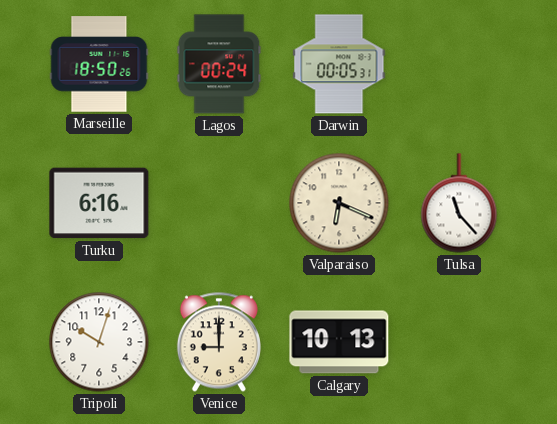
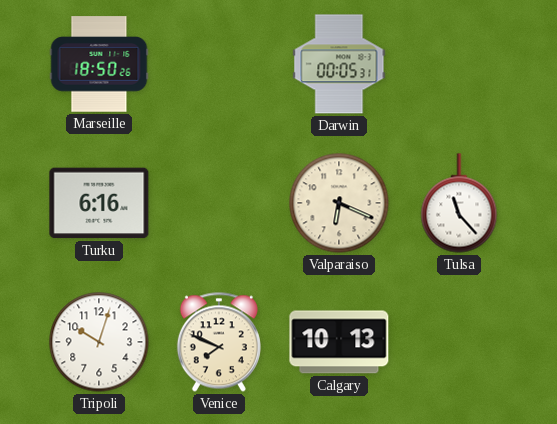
Lagos: 00:24 -> none
Venice: 9:00 -> 7:49
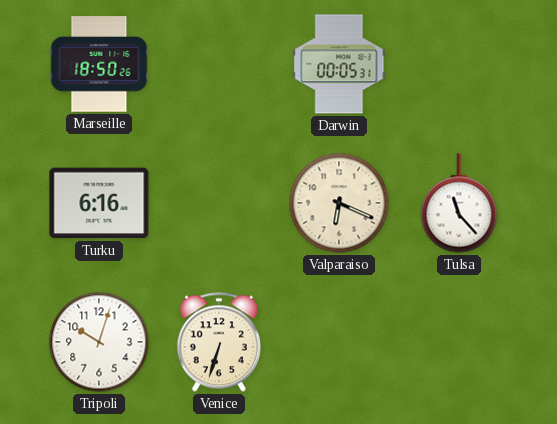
Venice: 7:49 -> 6:33
Calgary: 10:13 -> none
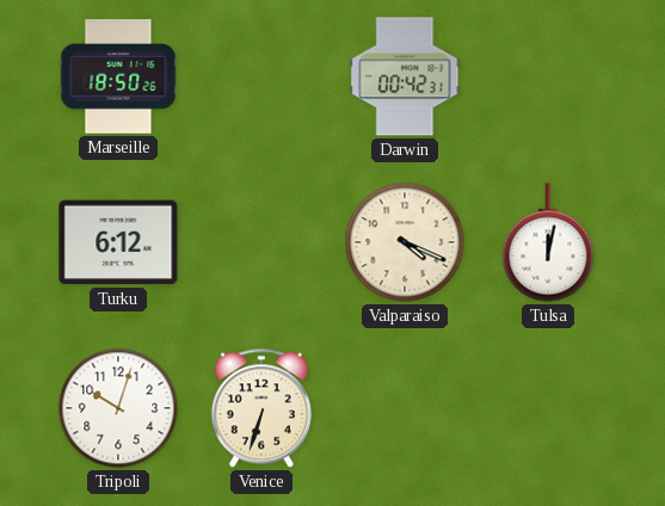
Darwin: 00:05 -> 00:42
Turku: 6:16 -> 6:12
Valparaiso: 6:19 -> 4:19
Tulsa: 11:23 -> 12:02
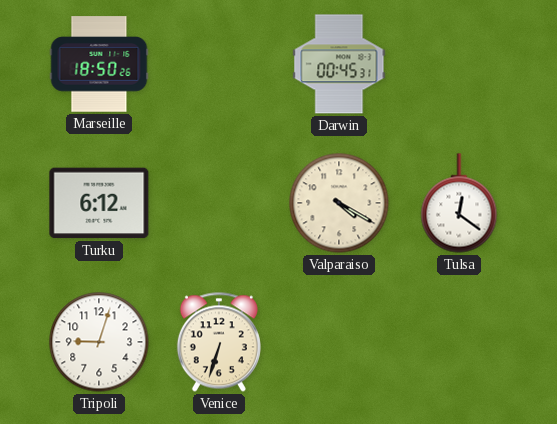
Darwin: 00:42 -> 00:45
Valparaiso: 4:19 -> 4:20
Tulsa: 12:02 -> 12:21
Tripoli: 10:03 -> 9:03
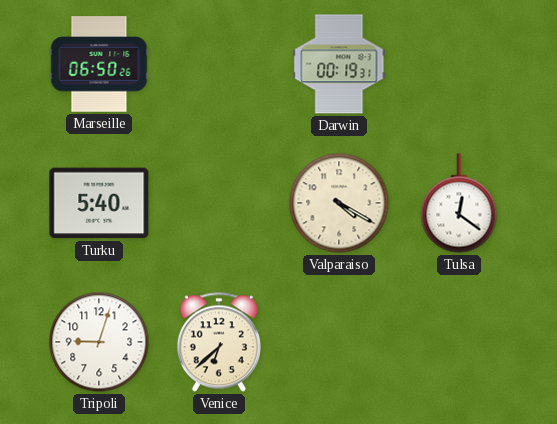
Marseille: 18:50 -> 06:50
Darwin: 00:45 -> 00:19
Turku: 6:12 -> 5:40
Venice: 6:33 -> 6:38
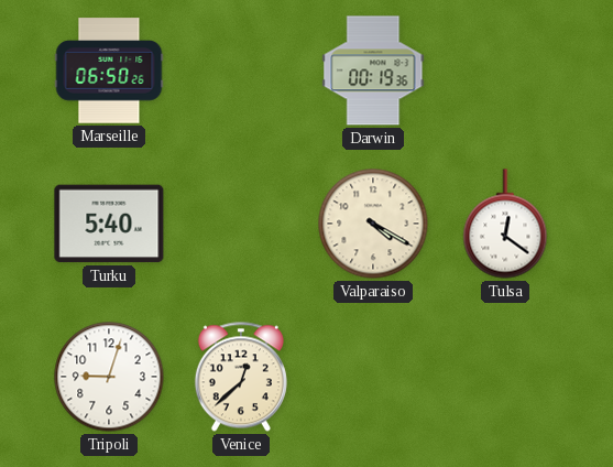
Darwin: 00:19:31 -> 00:19:36
Venice: 6:38 -> 12:38
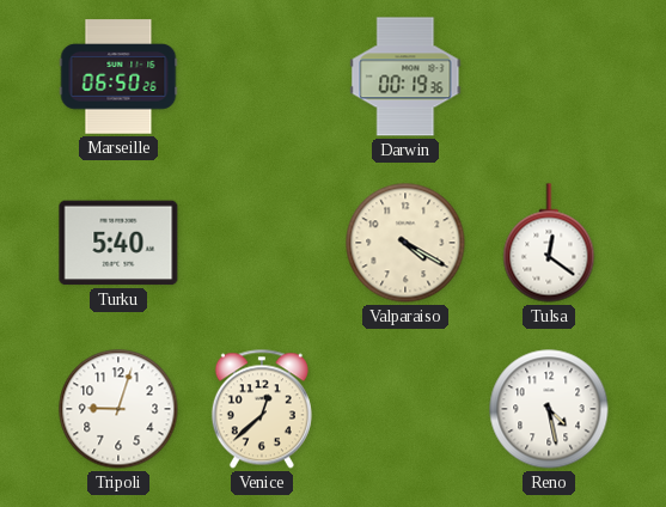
Reno: none -> 4:28
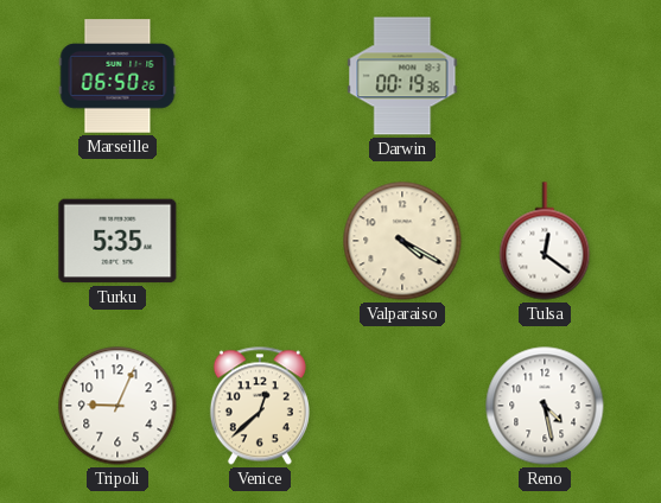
Turku: 5:40 -> 5:35
Tripoli: 9:03 -> 9:04
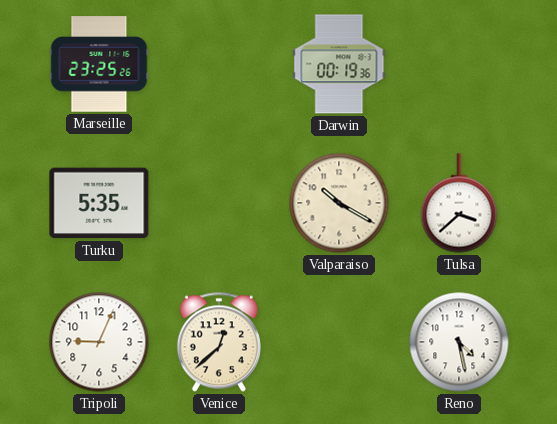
Marseille: 06:50 -> 23:25
Valparaiso: 4:20 -> 10:20
Tulsa: 12:21 -> 3:38
